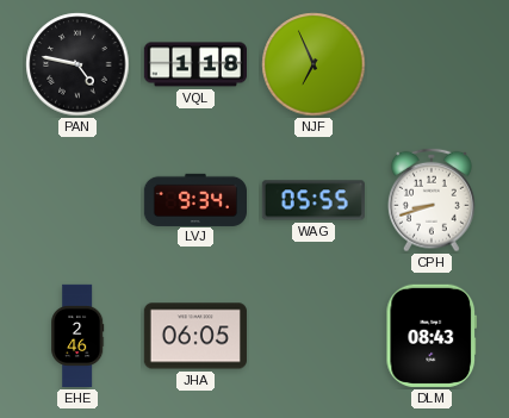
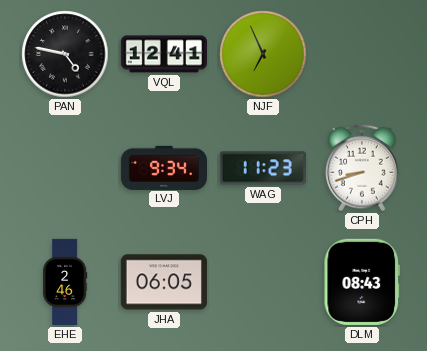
VQL: 1:18 -> 12:41
WAG: 05:55 -> 11:23
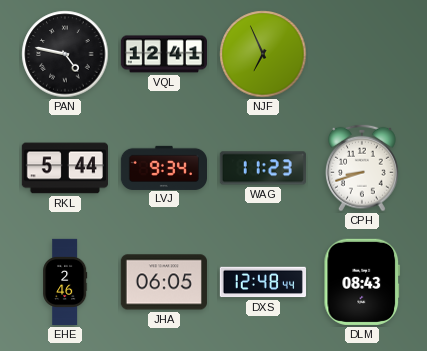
RKL: none -> 5:44
DXS: none -> 12:48
